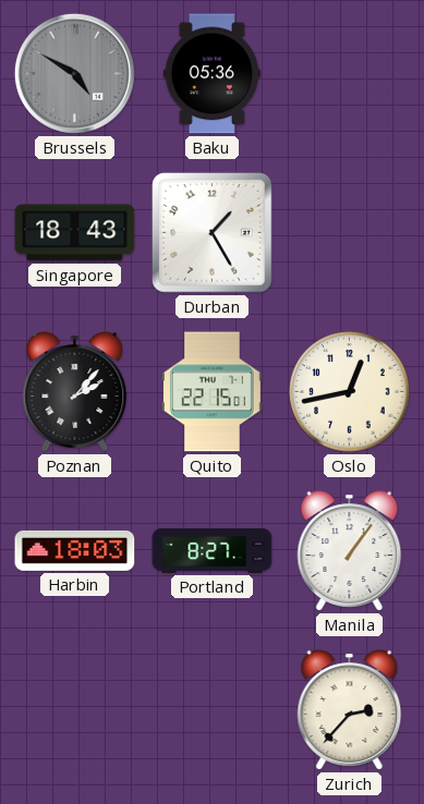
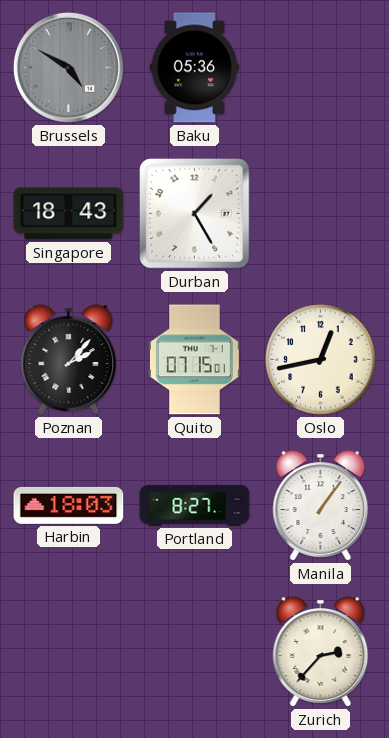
Quito: 22:15 -> 07:15
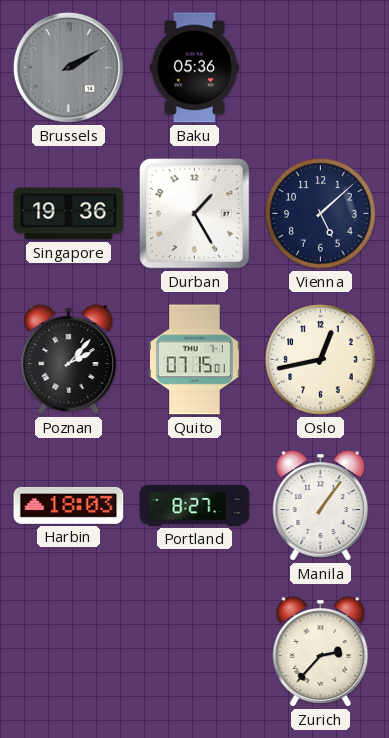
Brussels: 4:50 -> 2:10
Singapore: 18:43 -> 19:36
Vienna: none -> 5:08
